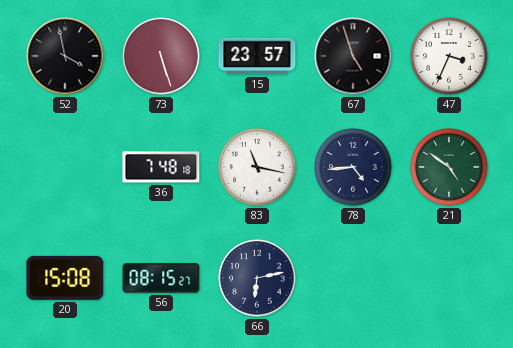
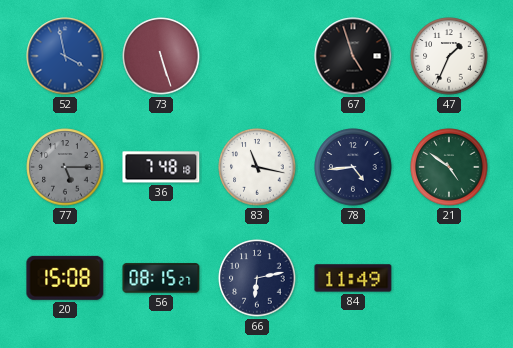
52 dial: black -> blue
15: 23:57 -> none
47: 3:34 -> 1:34
77: none -> 5:15
84: none -> 11:49
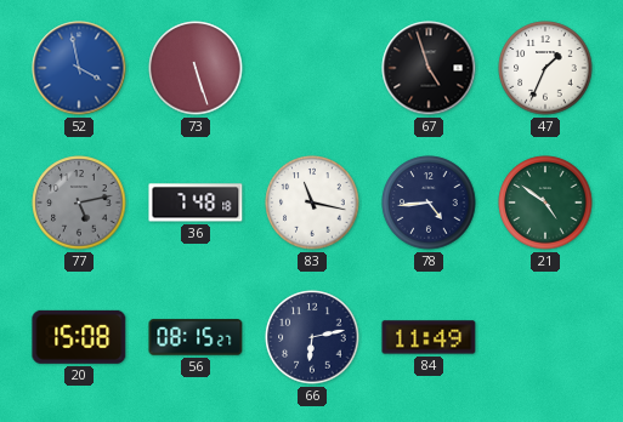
77: 5:15 -> 5:13
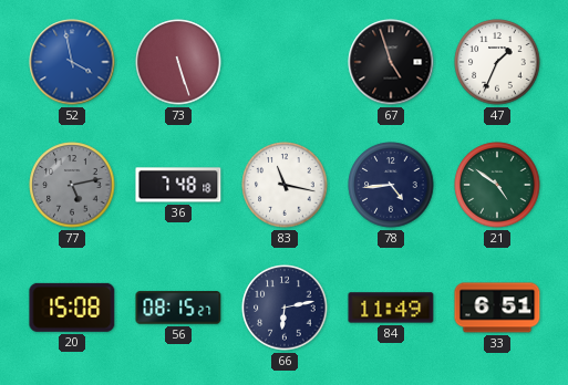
33: none -> 6:51
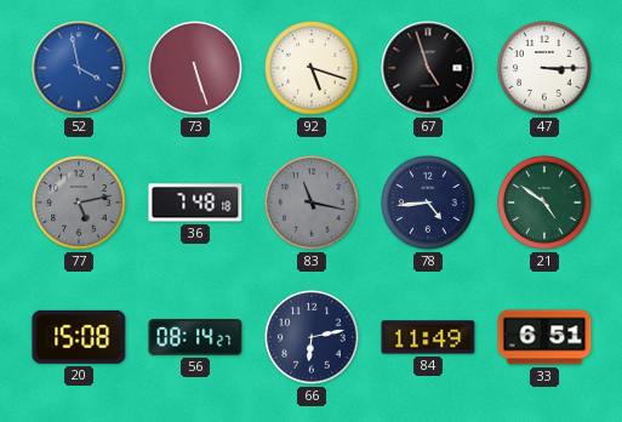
92: none -> 5:18
47: 1:34 -> 3:15
83 dial: white -> grey
56: 08:15 -> 08:14
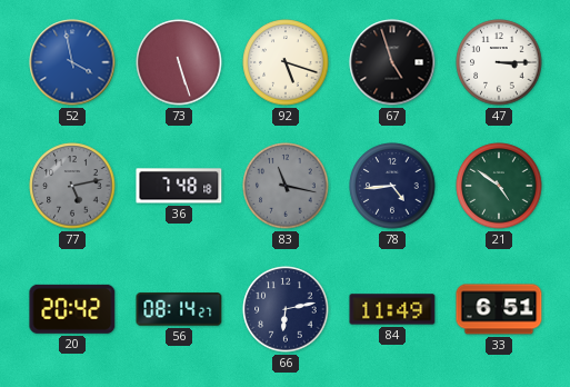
20: 15:08 -> 20:42
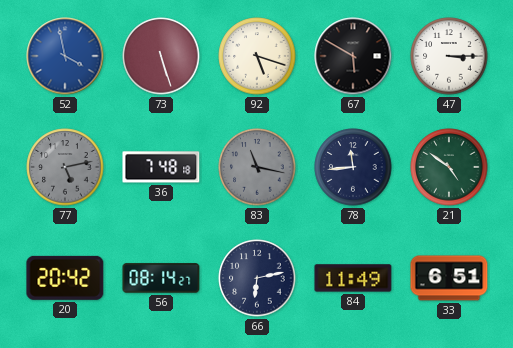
67: 4:57 -> 5:50
78: 4:44 -> 11:44
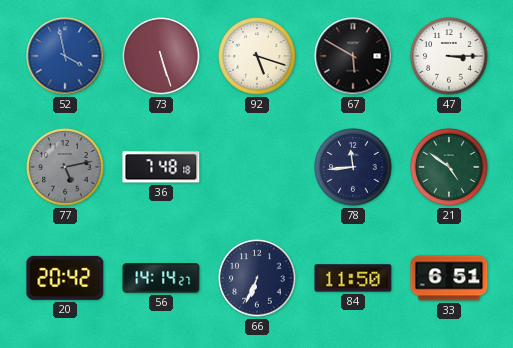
83: 11:17 -> none
56: 08:14 -> 14:14
66: 6:13 -> 6:34
84: 11:49 -> 11:50
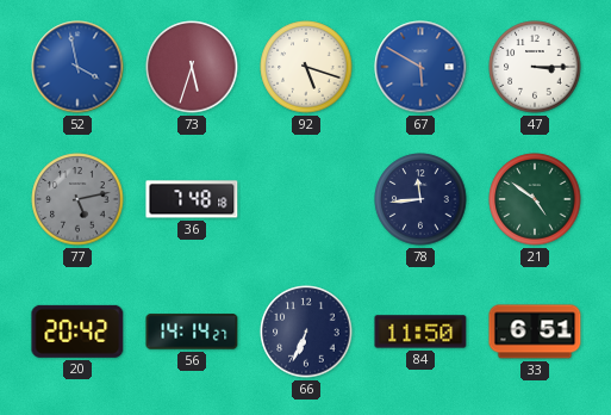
73: 5:27 -> 5:33
67 dial: black -> blue
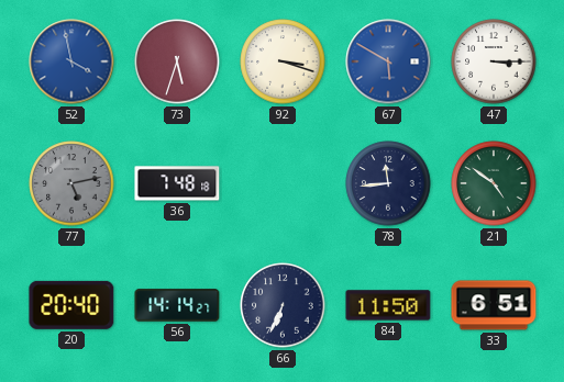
92: 5:18 -> 3:18
20: 20:42 -> 20:40
